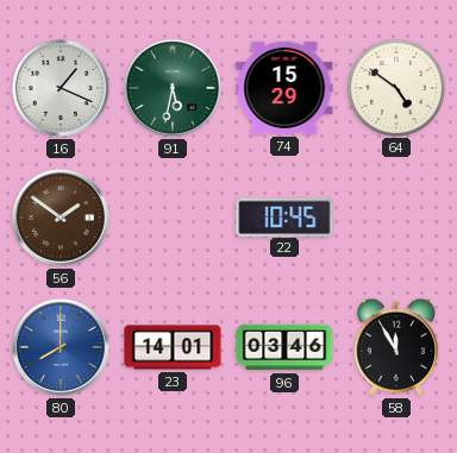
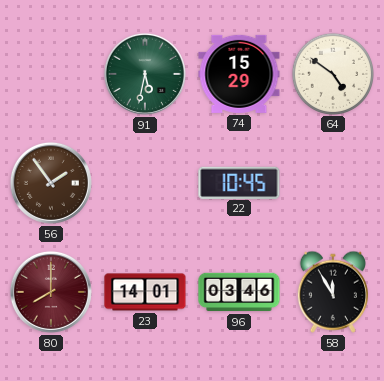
16: 1:19 -> none
56: 1:51 -> 1:54
80 dial: blue -> burgundy
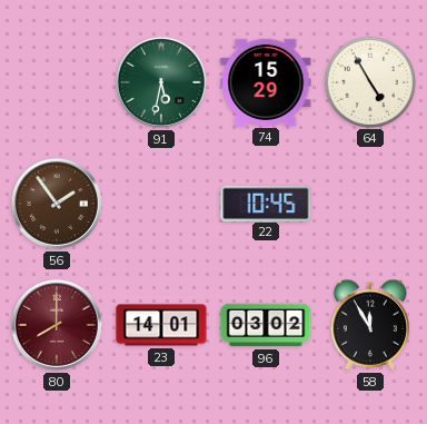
64: 4:51 -> 4:55
96: 03:46 -> 03:02
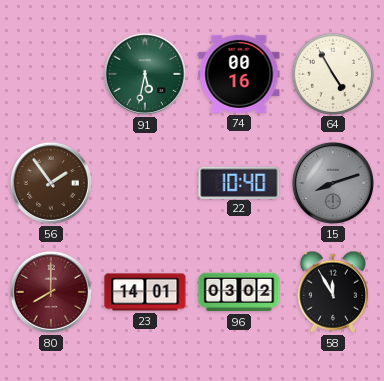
74: 15:29 -> 00:16
22: 10:45 -> 10:40
15: none -> 8:12
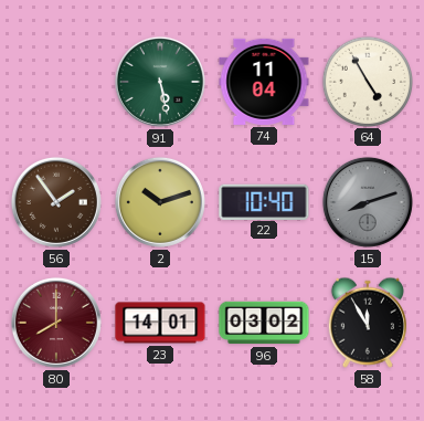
91: 5:32 -> 5:28
74: 00:16 -> 11:04
2: none -> 10:12
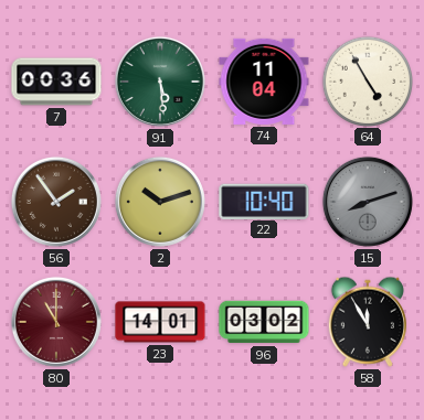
7: none -> 00:36
91: 5:28 -> 5:29
80: 8:00 -> 11:00
